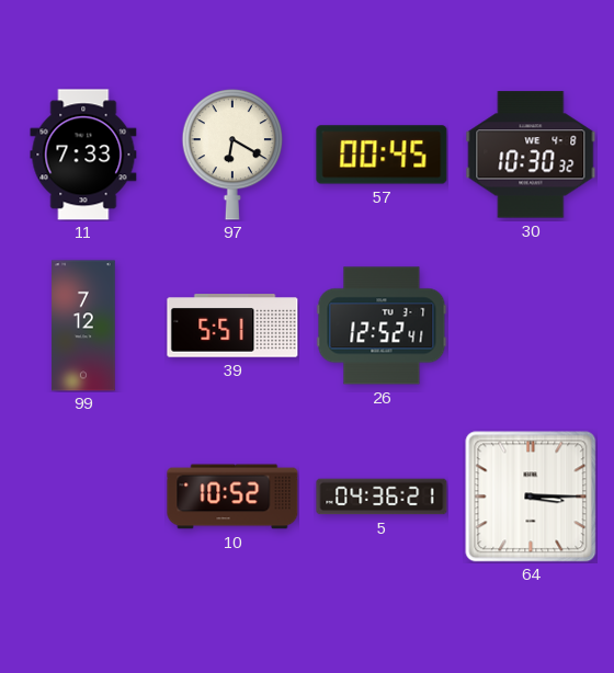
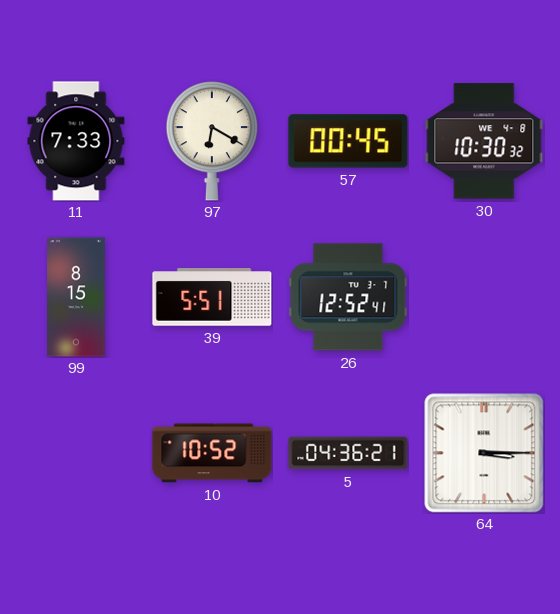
99: 7:12 -> 8:15
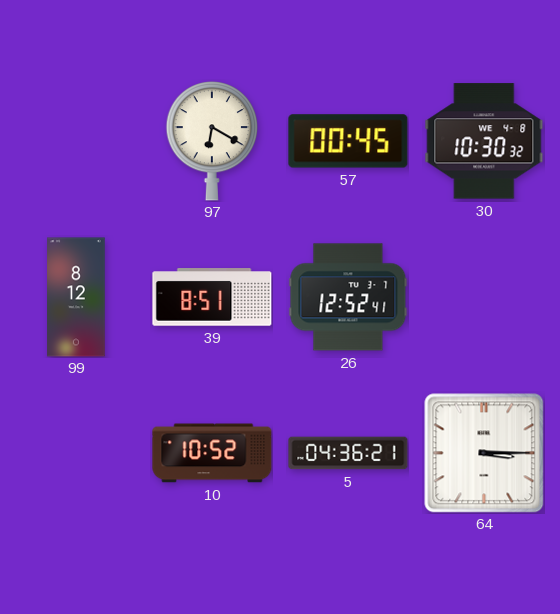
11: 7:33 -> none
99: 8:15 -> 8:12
39: 5:51 -> 8:51
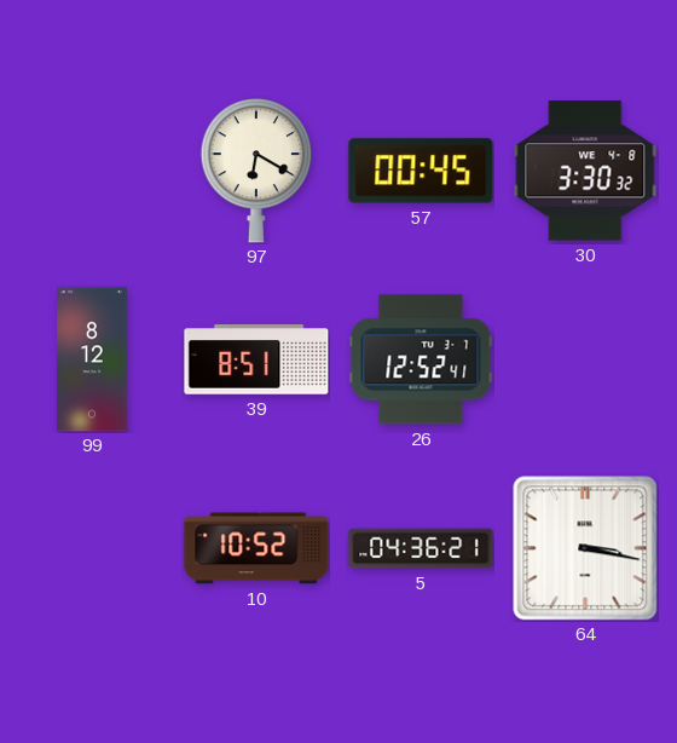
30: 10:30 -> 3:30
64: 3:15 -> 3:17
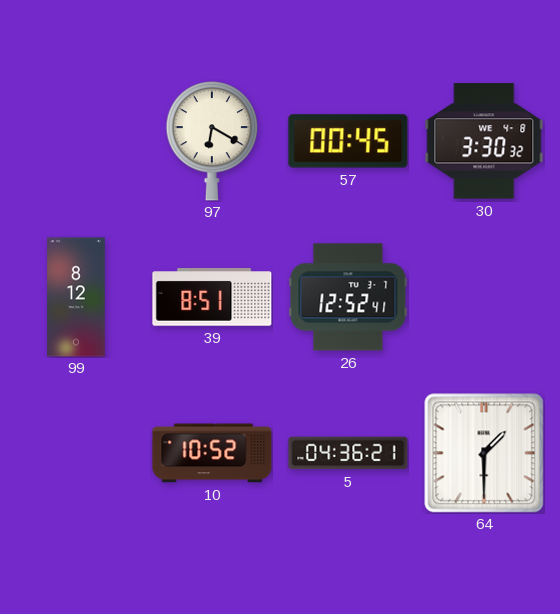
64: 3:17 -> 1:30
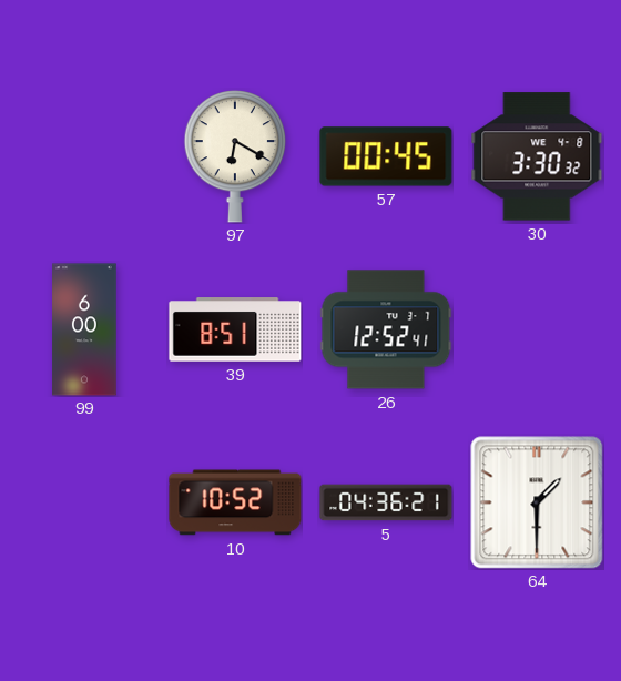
99: 8:12 -> 6:00
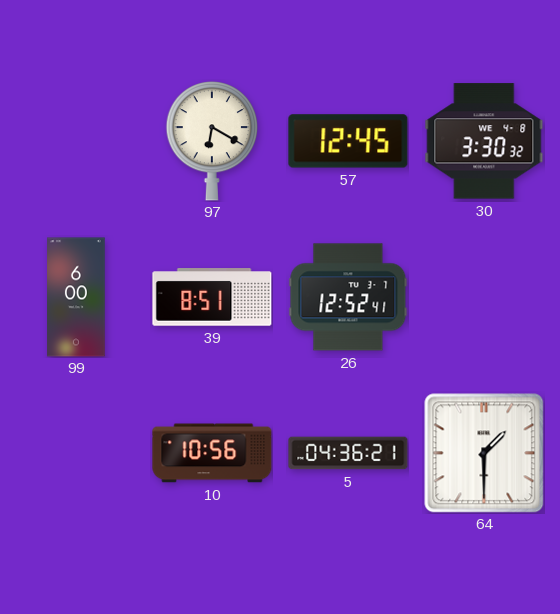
57: 00:45 -> 12:45
10: 10:52 -> 10:56
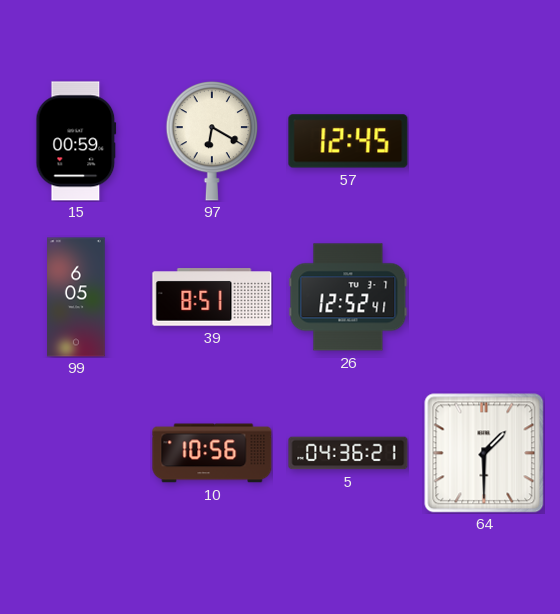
15: none -> 00:59
30: 3:30 -> none
99: 6:00 -> 6:05
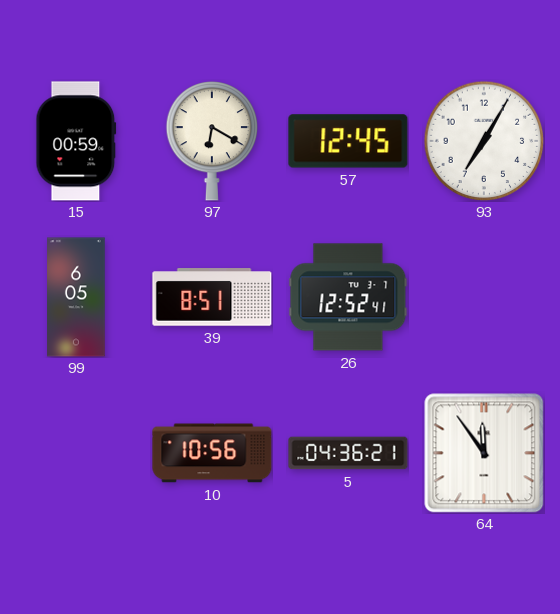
93: none -> 7:05
64: 1:30 -> 11:54
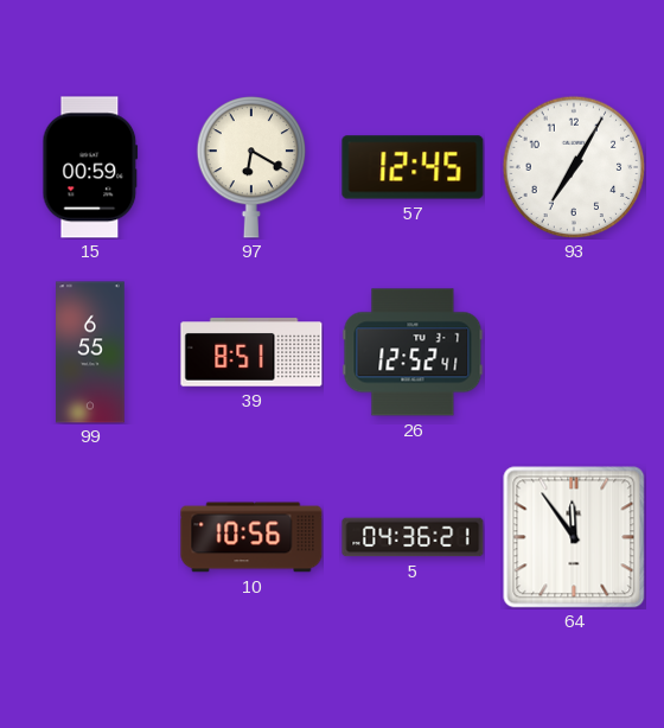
99: 6:05 -> 6:55
